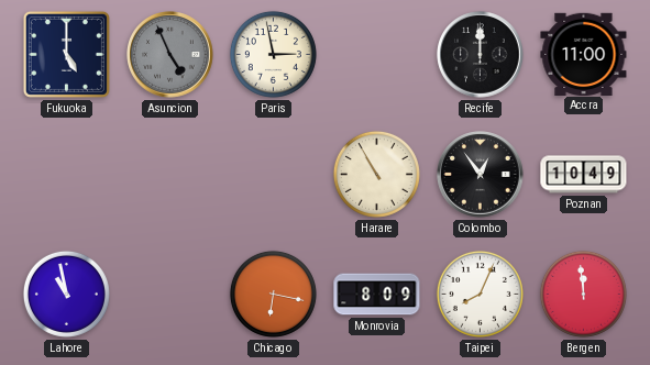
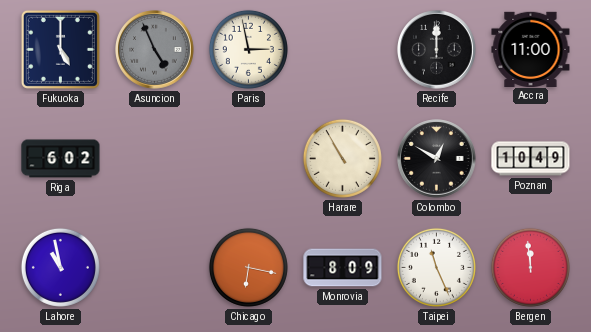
Riga: none -> 6:02
Colombo: 12:54 -> 12:50
Taipei: 8:04 -> 11:26
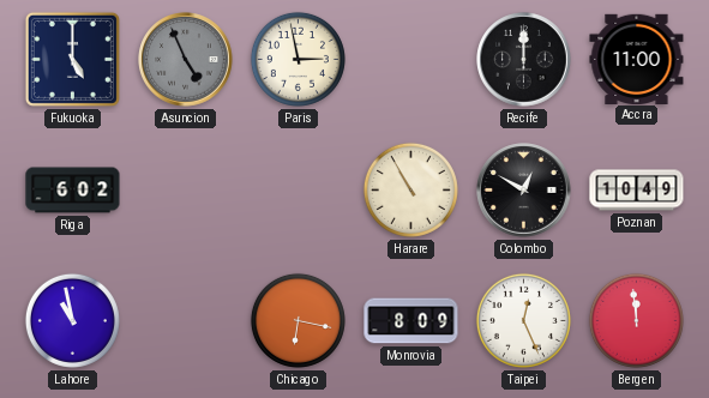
Taipei: 11:26 -> 12:26
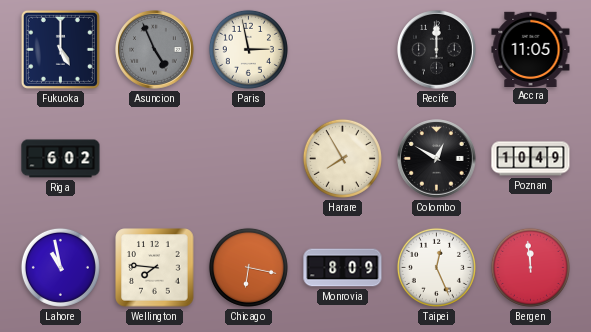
Accra: 11:00 -> 11:05
Harare: 10:55 -> 7:55
Wellington: none -> 7:46
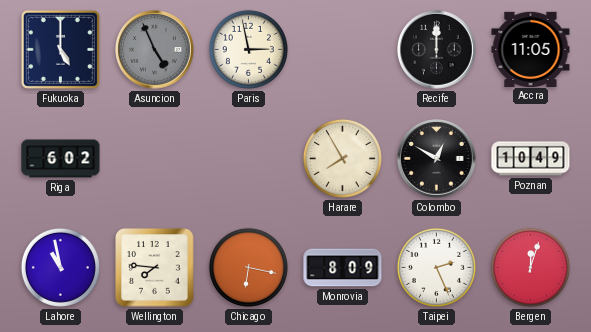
Taipei: 12:26 -> 2:26
Bergen: 11:59 -> 12:03
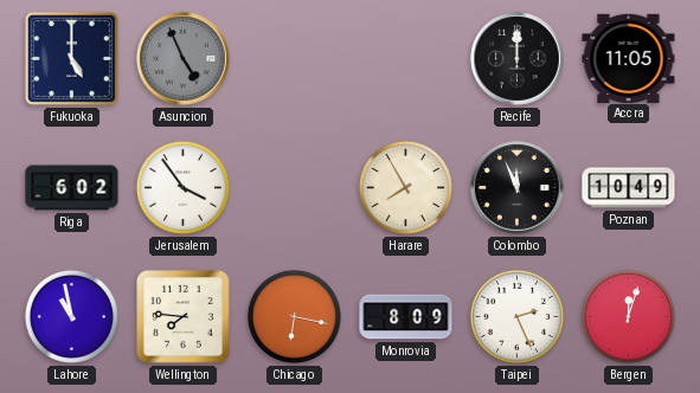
Paris: 2:58 -> none
Jerusalem: none -> 3:54
Colombo: 12:50 -> 11:56
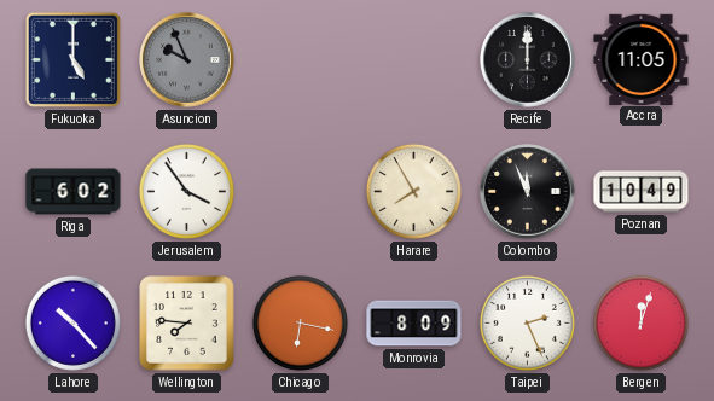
Asuncion: 4:56 -> 9:56
Lahore: 10:58 -> 10:23
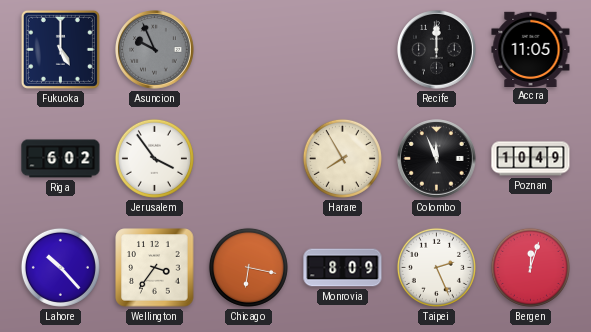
Wellington: 7:46 -> 3:36
